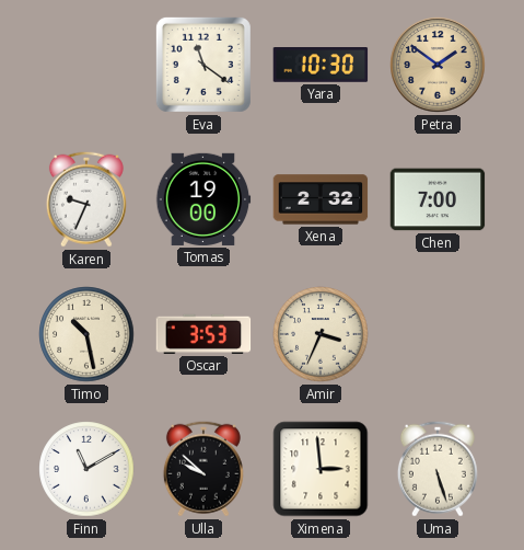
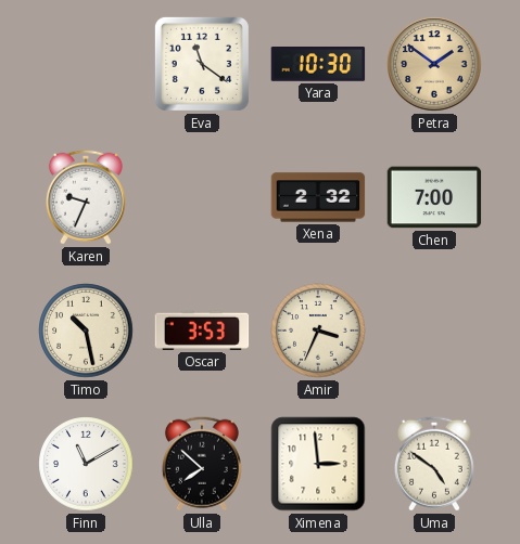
Tomas: 19:00 -> none
Ulla: 9:52 -> 7:52
Uma: 5:27 -> 4:51
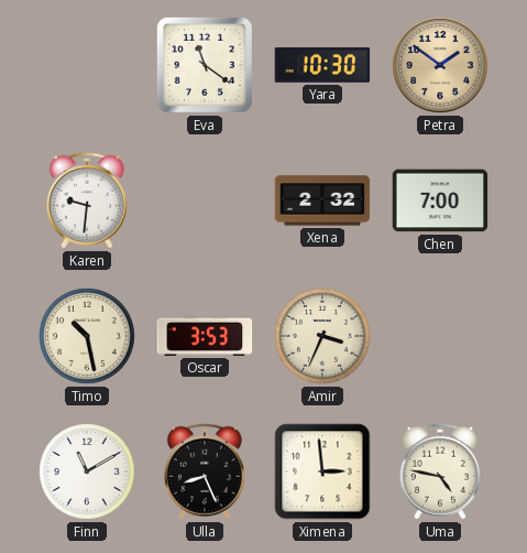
Karen: 9:34 -> 9:31
Ulla: 7:52 -> 8:26
Uma: 4:51 -> 4:47
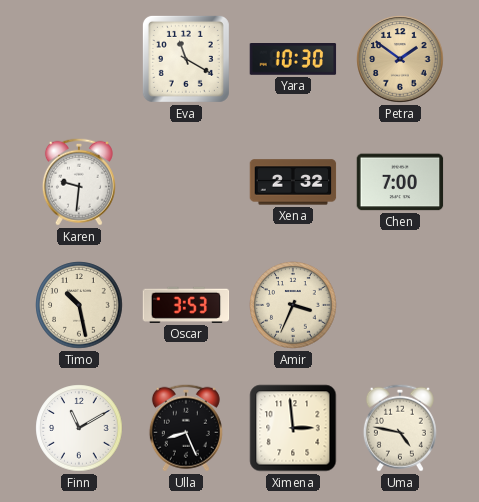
Eva: 11:21 -> 11:20
